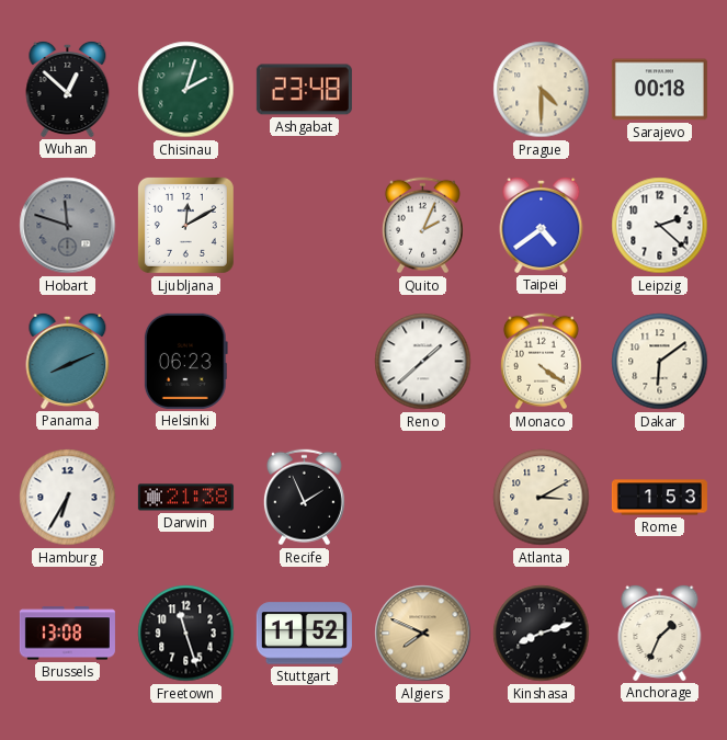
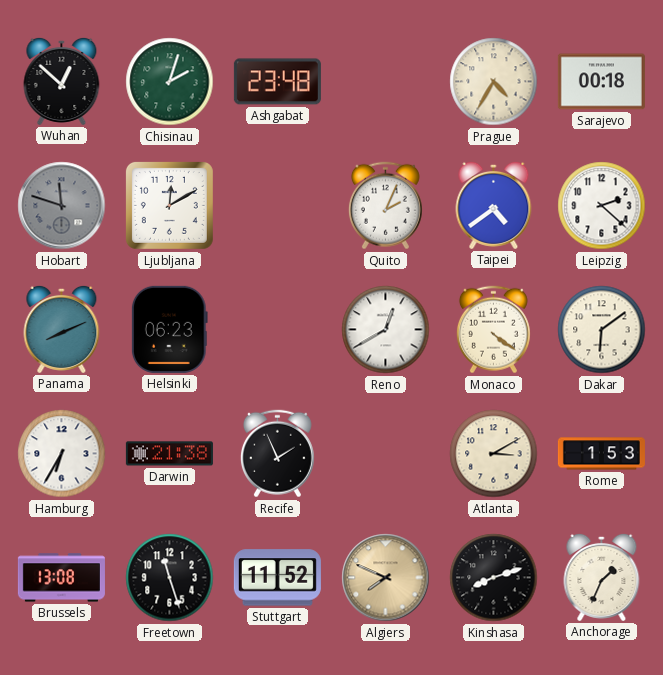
Prague: 4:30 -> 4:35
Reno: 1:38 -> 12:40
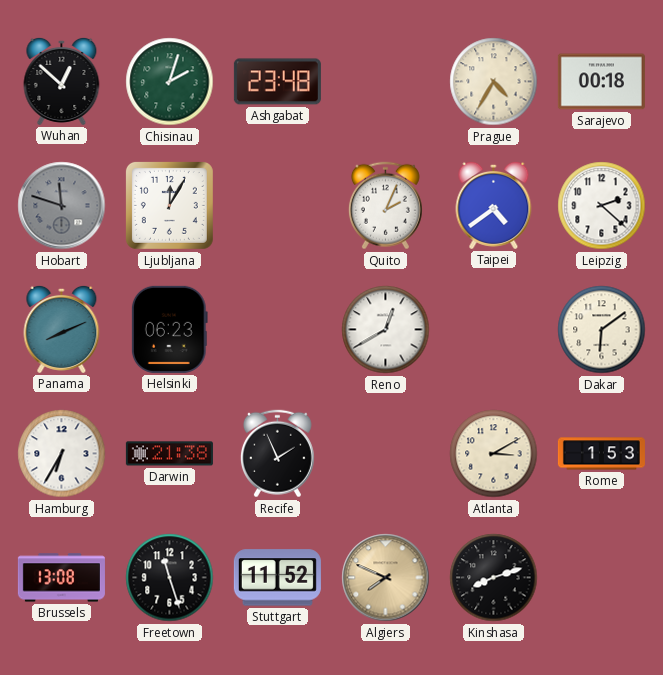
Ljubljana: 12:10 -> 12:05
Monaco: 4:21 -> none
Anchorage: 1:34 -> none
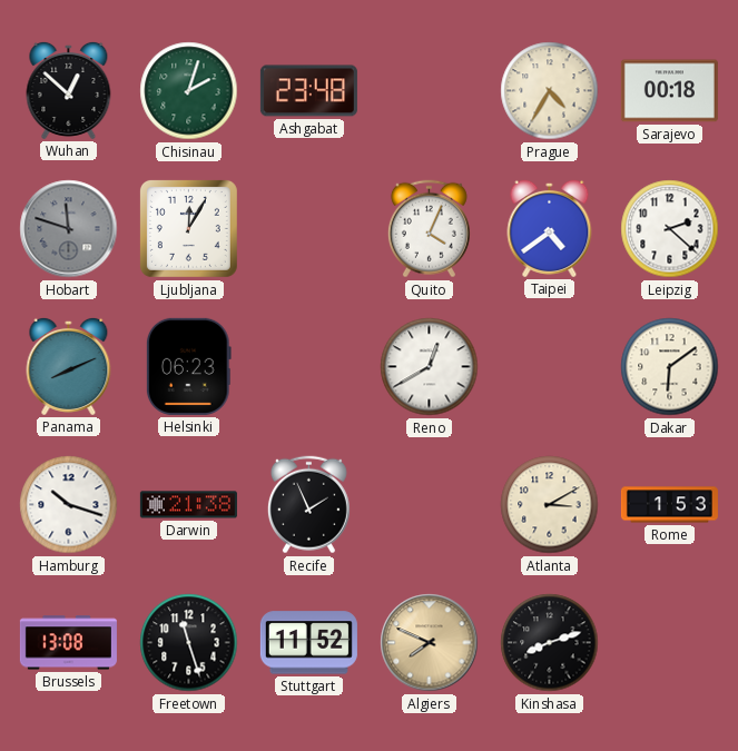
Quito: 2:04 -> 4:04
Hamburg: 6:35 -> 10:18
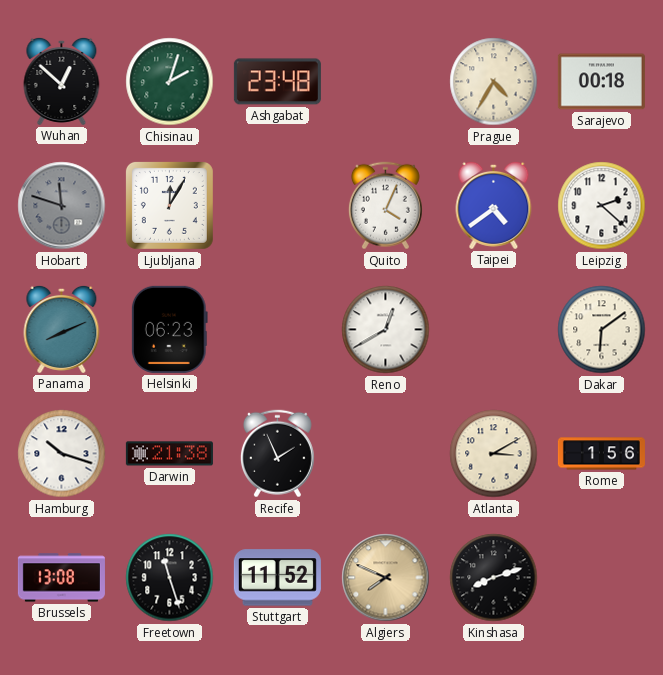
Rome: 1:53 -> 1:56
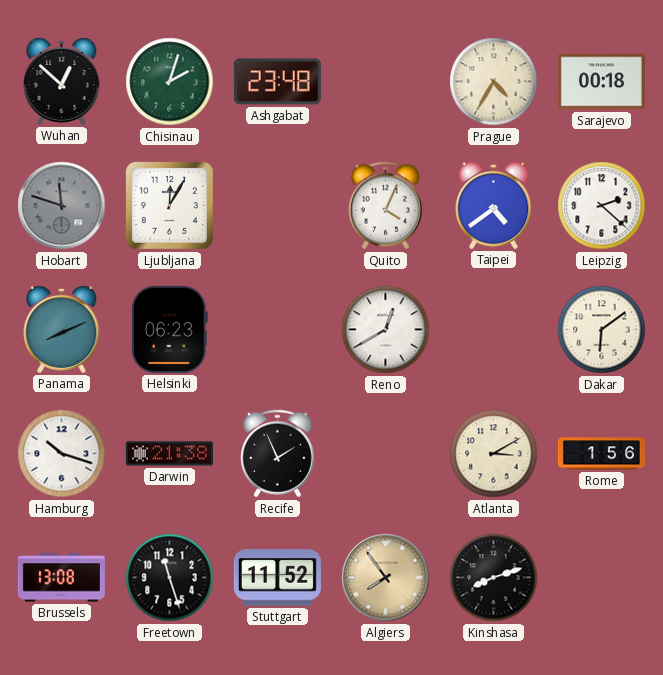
Algiers: 7:49 -> 7:54
